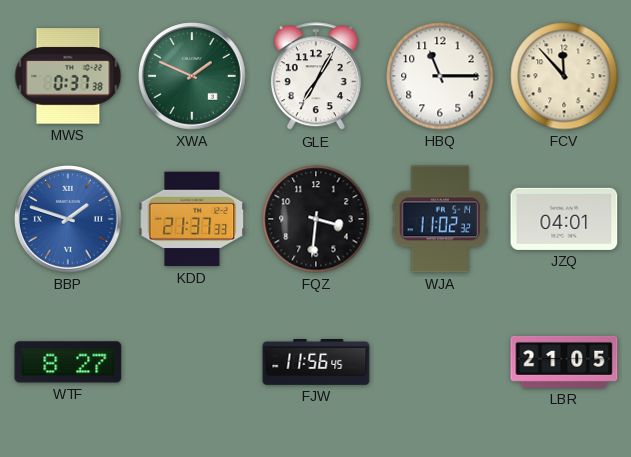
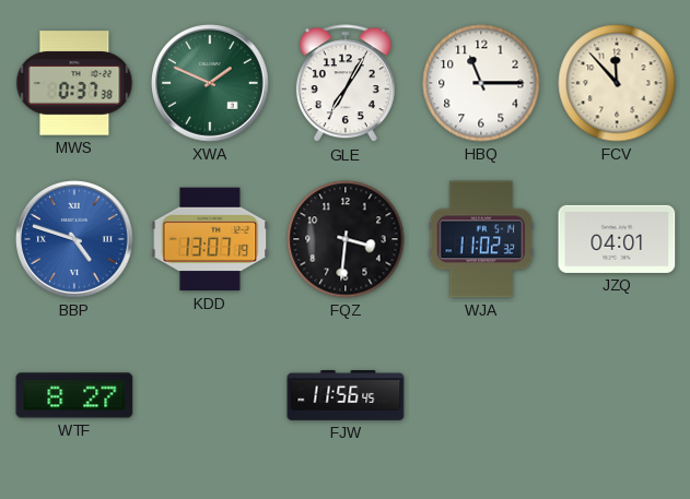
BBP: 1:48 -> 4:48
KDD: 21:37 -> 13:07
LBR: 21:05 -> none
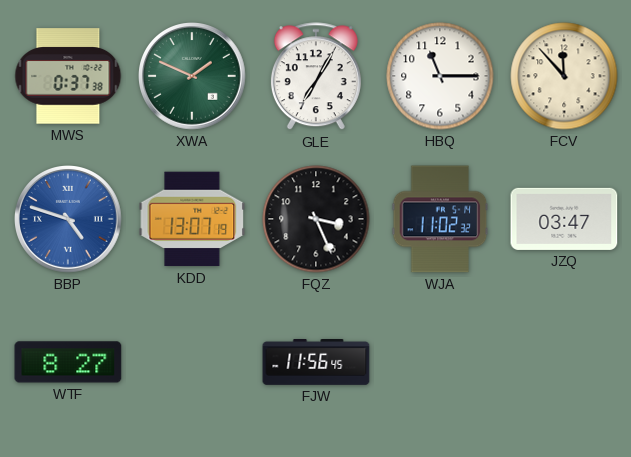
FQZ: 3:31 -> 3:26
JZQ: 04:01 -> 03:47
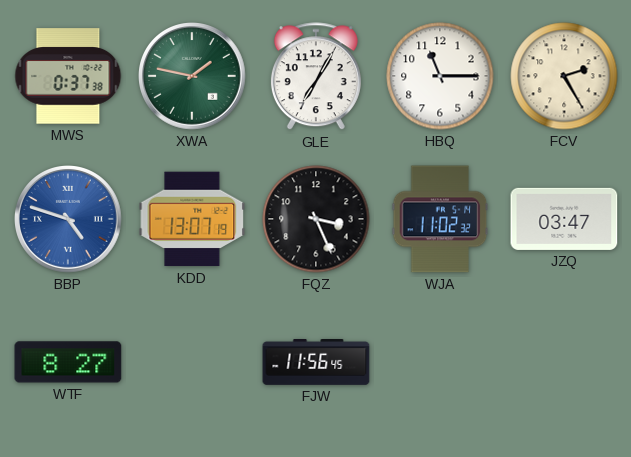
XWA: 1:49 -> 1:47
FCV: 11:53 -> 2:25
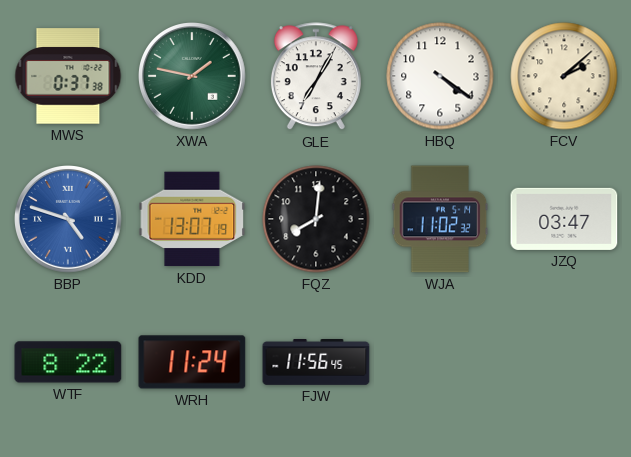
HBQ: 11:15 -> 4:21
FCV: 2:25 -> 2:08
FQZ: 3:26 -> 8:01
WTF: 8:27 -> 8:22
WRH: none -> 11:24
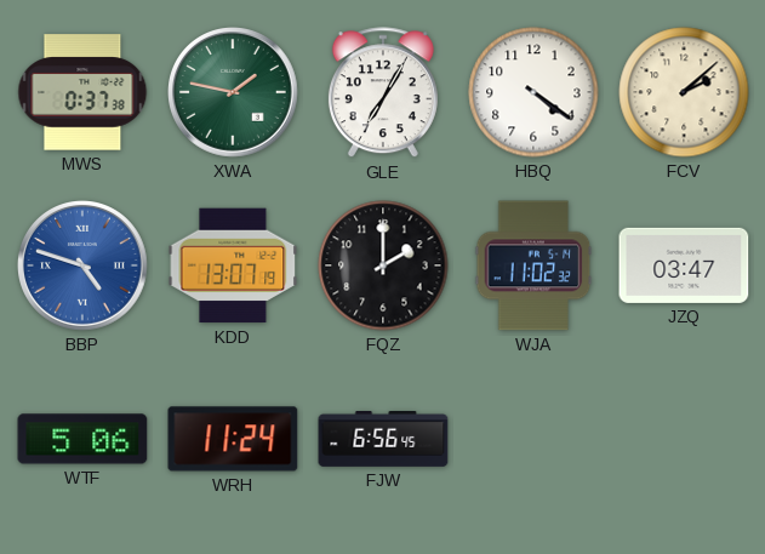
FQZ: 8:01 -> 2:00
WTF: 8:22 -> 5:06
FJW: 11:56 -> 6:56
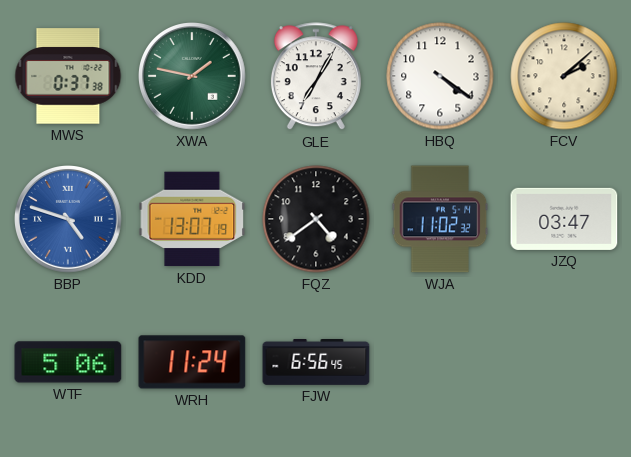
FQZ: 2:00 -> 4:39
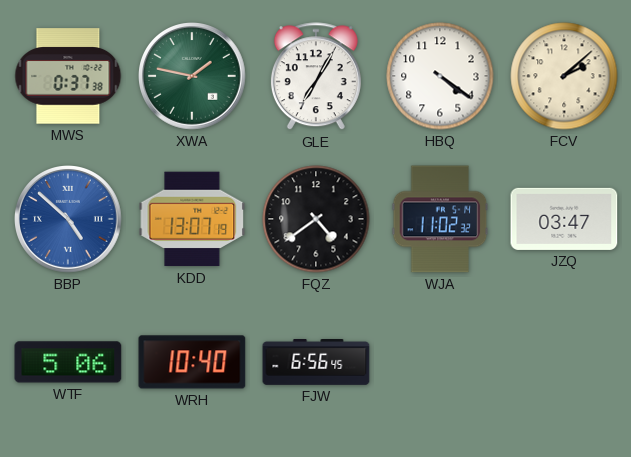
BBP: 4:48 -> 4:52
WRH: 11:24 -> 10:40
